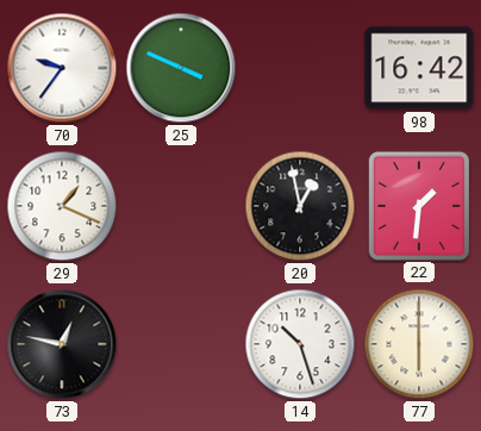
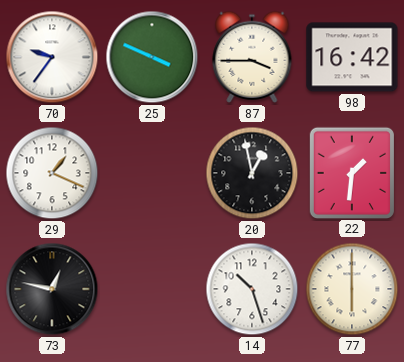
87: none -> 3:45
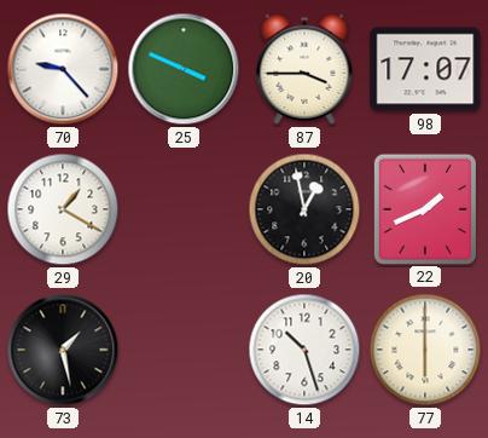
70: 9:36 -> 9:23
98: 16:42 -> 17:07
29: 1:19 -> 1:20
22: 1:31 -> 1:41
73: 12:47 -> 1:28
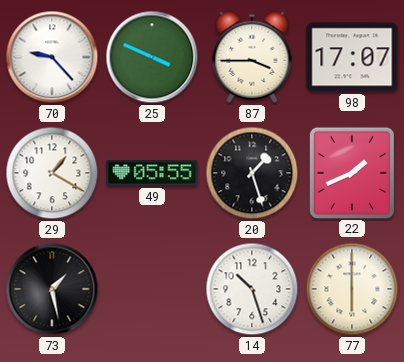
49: none -> 05:55
20: 12:58 -> 1:27
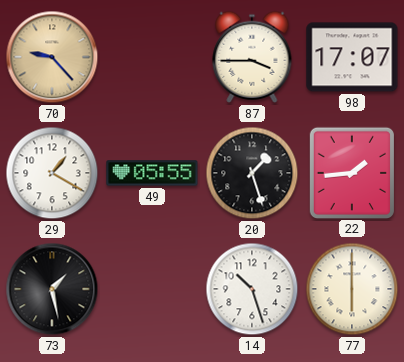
70 dial: white -> champagne
25: 3:49 -> none
22: 1:41 -> 1:44
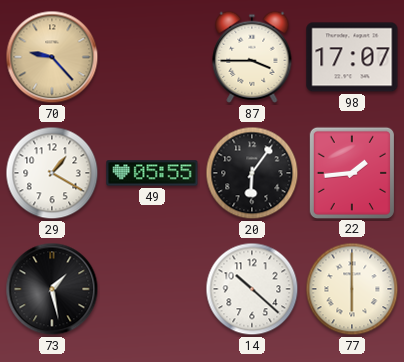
20: 1:27 -> 6:06
14: 10:27 -> 10:22
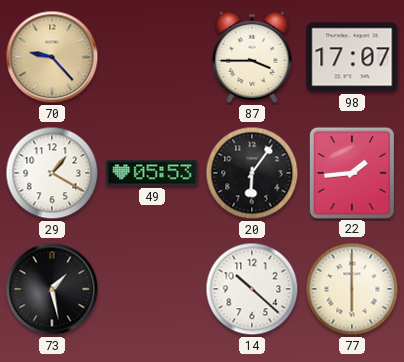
49: 05:55 -> 05:53
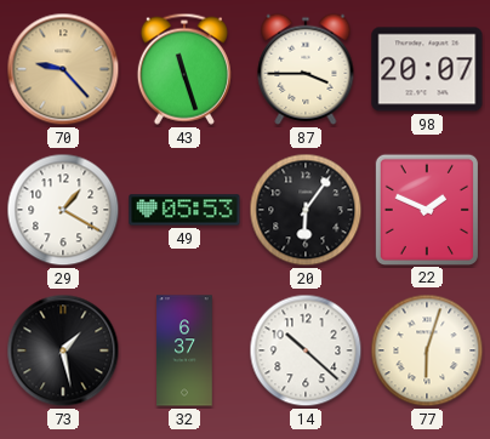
43: none -> 11:27
98: 17:07 -> 20:07
22: 1:44 -> 1:49
32: none -> 6:37
77: 6:00 -> 6:03
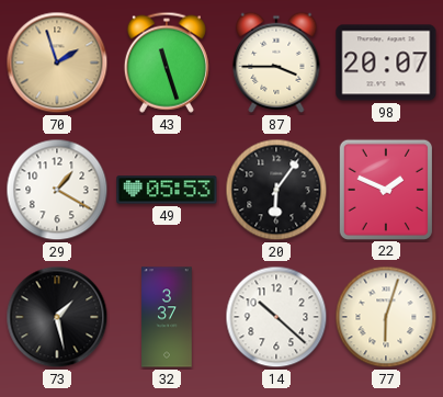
70: 9:23 -> 1:57
32: 6:37 -> 3:37
